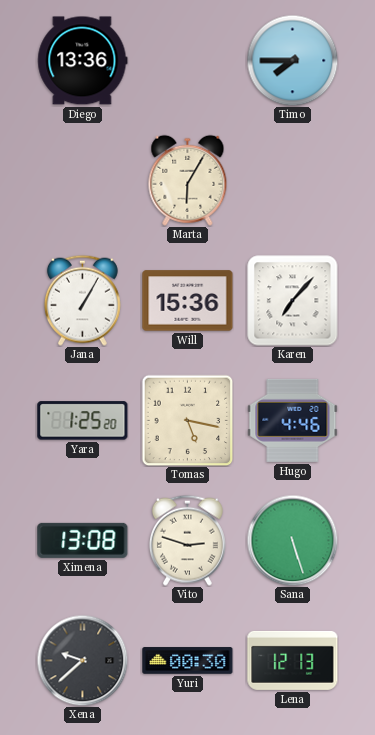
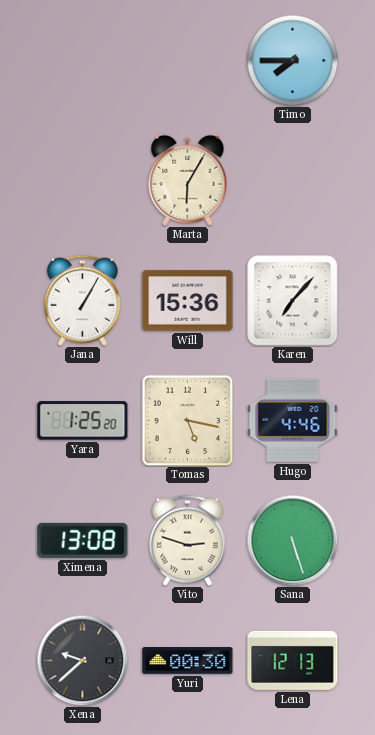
Diego: 13:36 -> none
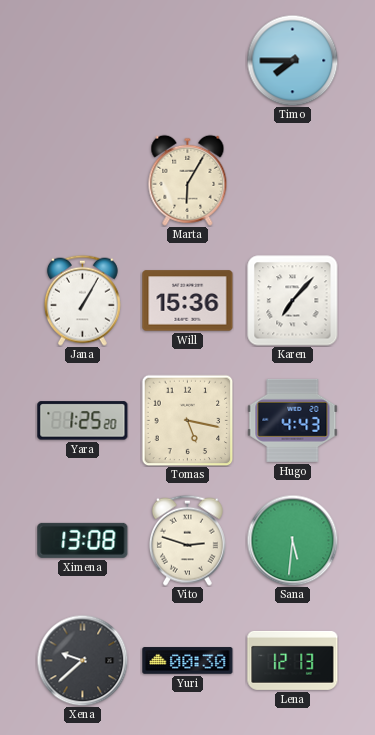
Hugo: 4:46 -> 4:43
Sana: 5:27 -> 5:31
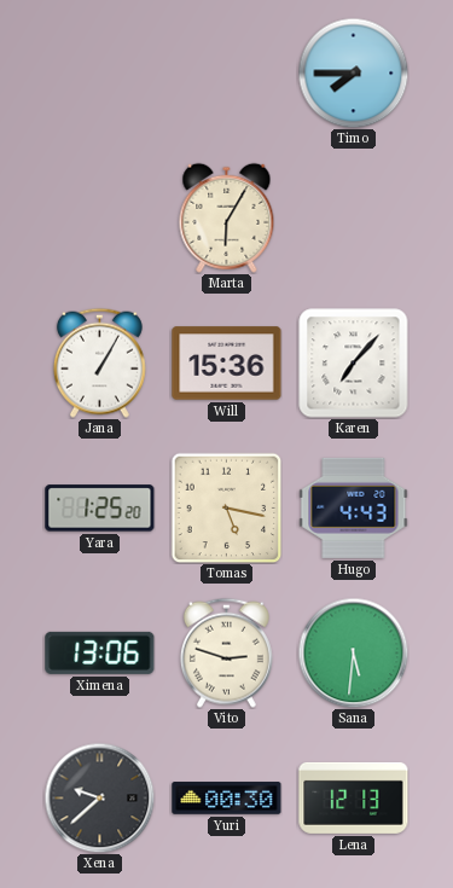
Ximena: 13:08 -> 13:06
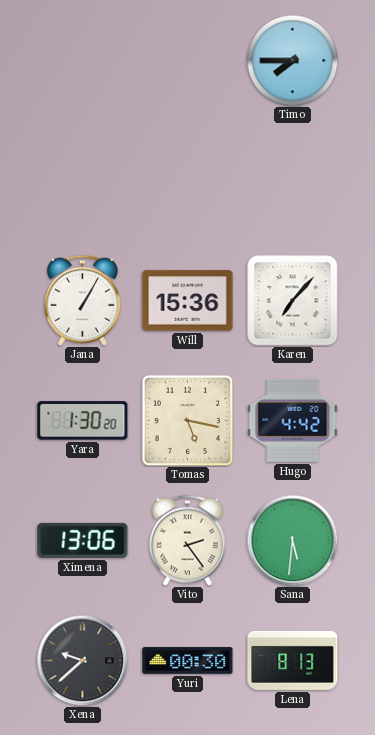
Marta: 6:05 -> none
Yara: 1:25 -> 1:30
Hugo: 4:43 -> 4:42
Vito: 2:48 -> 2:24
Lena: 12:13 -> 8:13
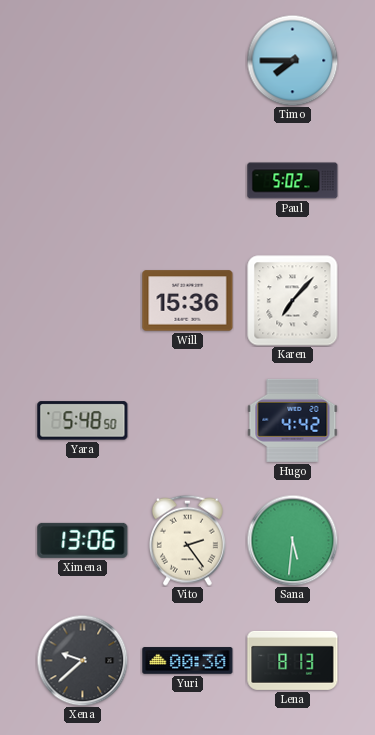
Paul: none -> 5:02
Jana: 1:05 -> none
Yara: 1:30 -> 5:48
Tomas: 5:17 -> none
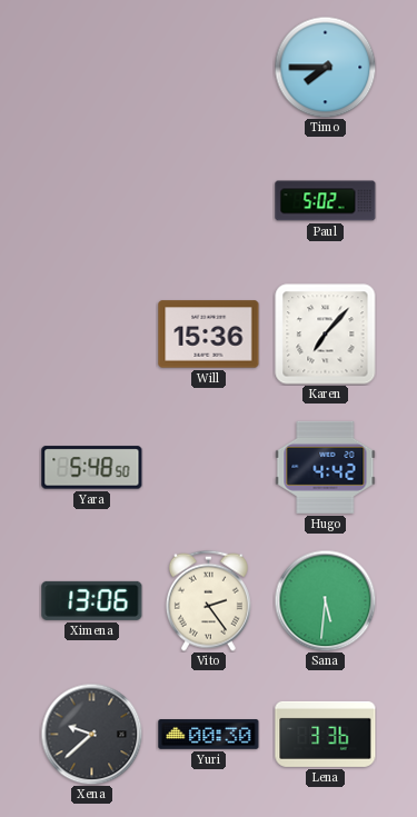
Lena: 8:13 -> 3:36
